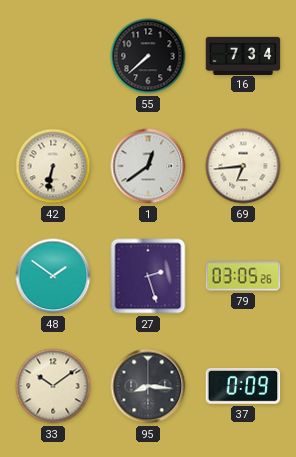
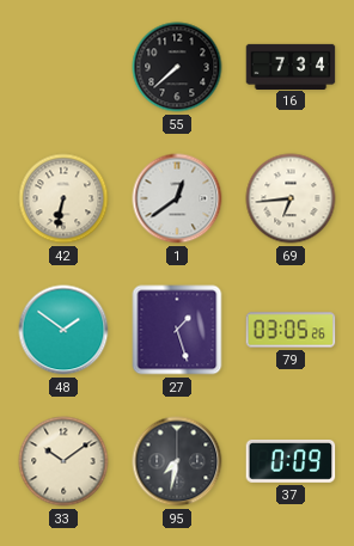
27: 2:27 -> 1:27
95: 8:16 -> 7:32
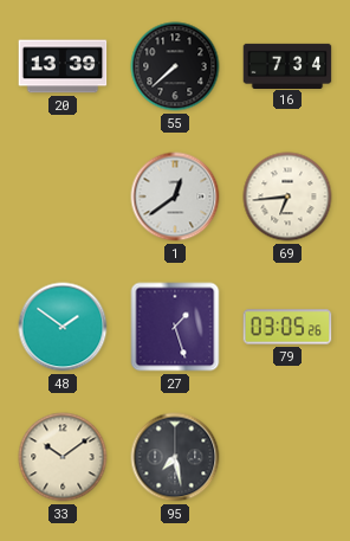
20: none -> 13:39
42: 6:32 -> none
95: 7:32 -> 7:28
37: 0:09 -> none
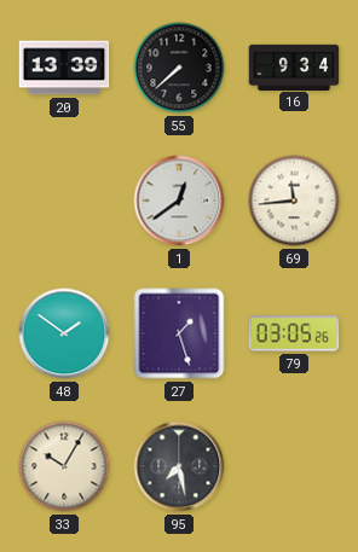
16: 7:34 -> 9:34
69: 6:44 -> 11:44
33: 10:09 -> 10:05
